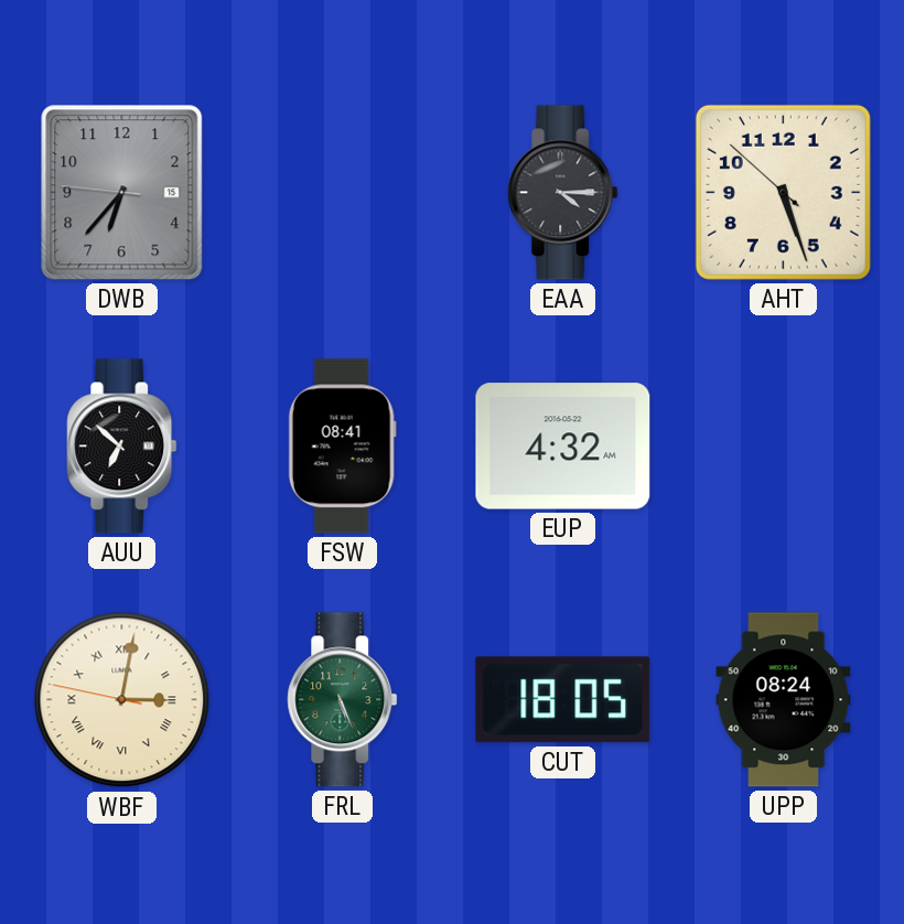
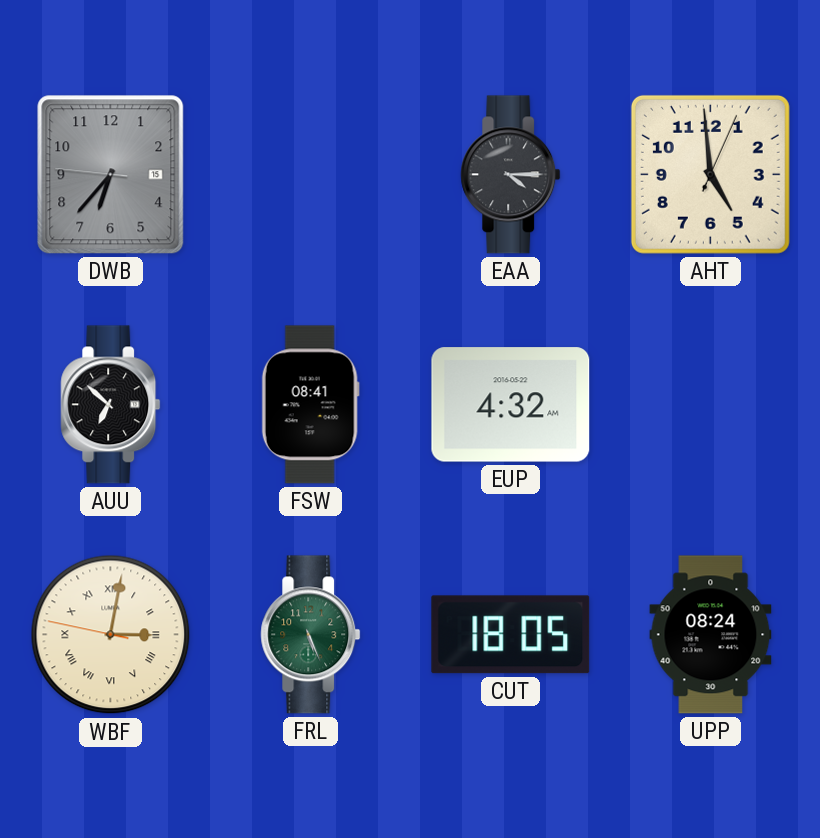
AHT: 5:26 -> 4:59
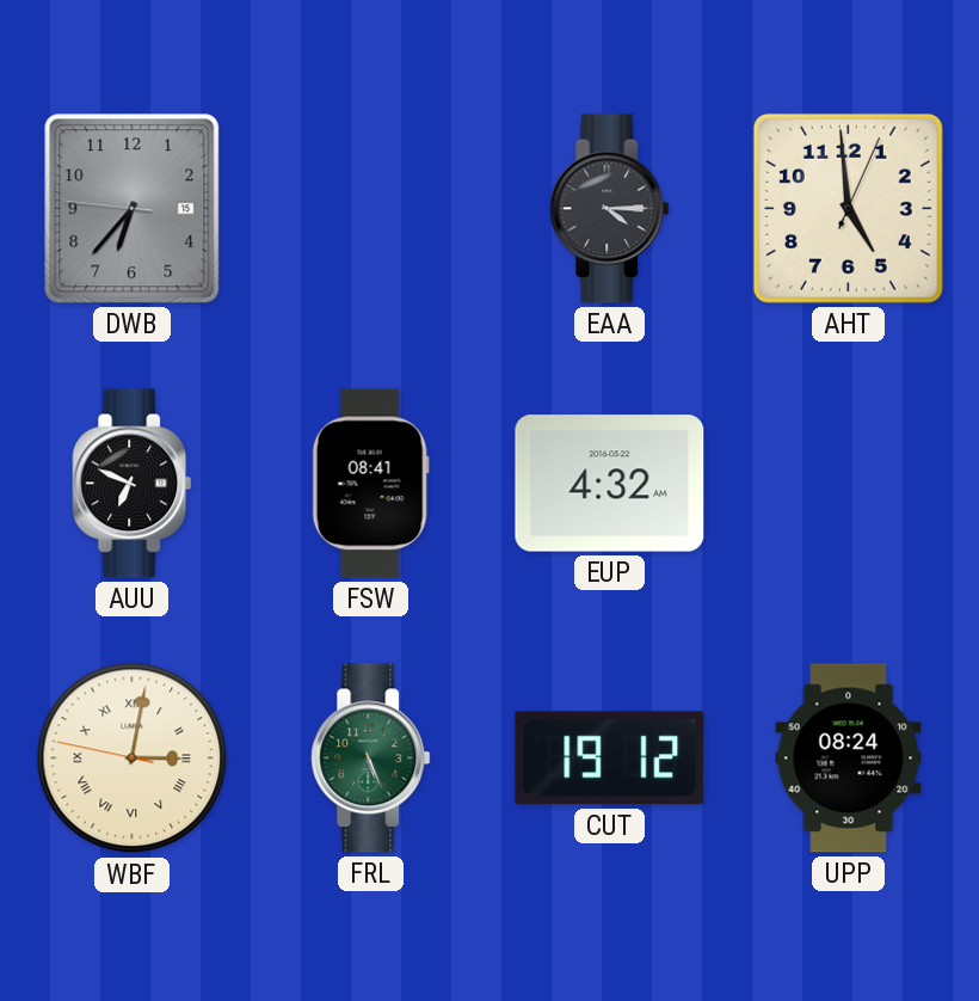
AUU: 6:52 -> 6:49
CUT: 18:05 -> 19:12
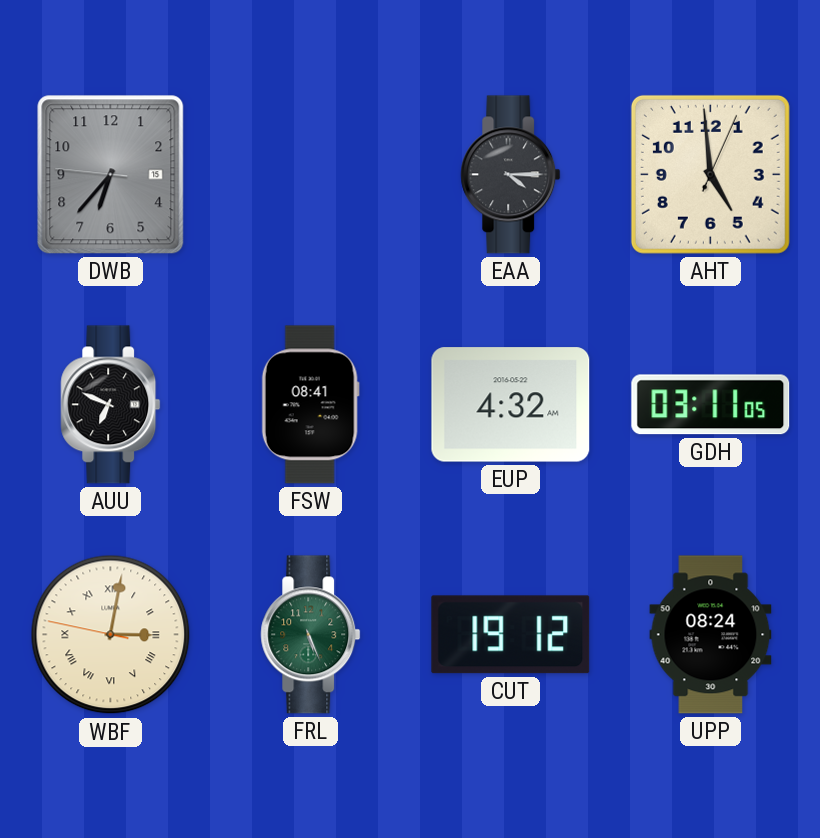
GDH: none -> 03:11
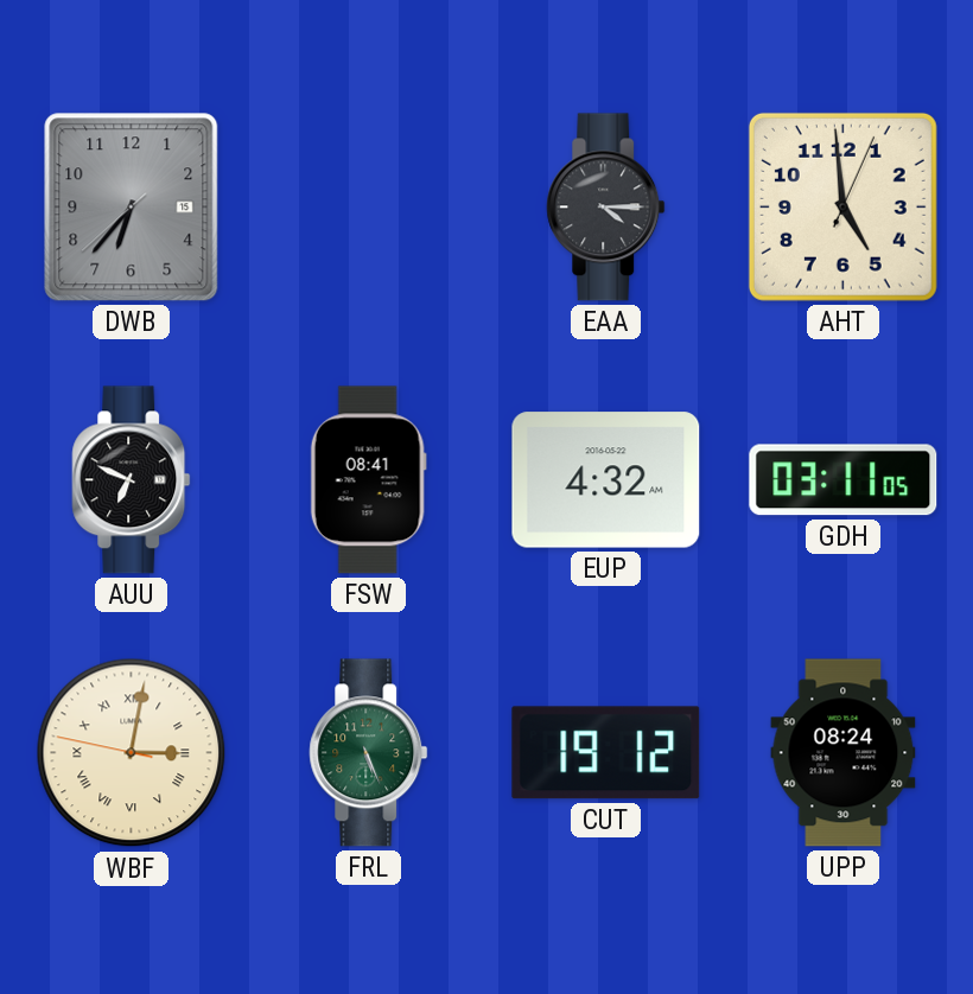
DWB: 6:36:46 -> 6:36:38
